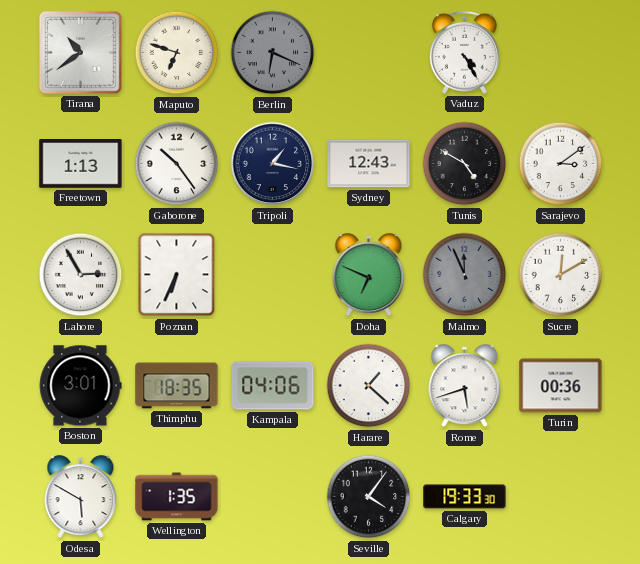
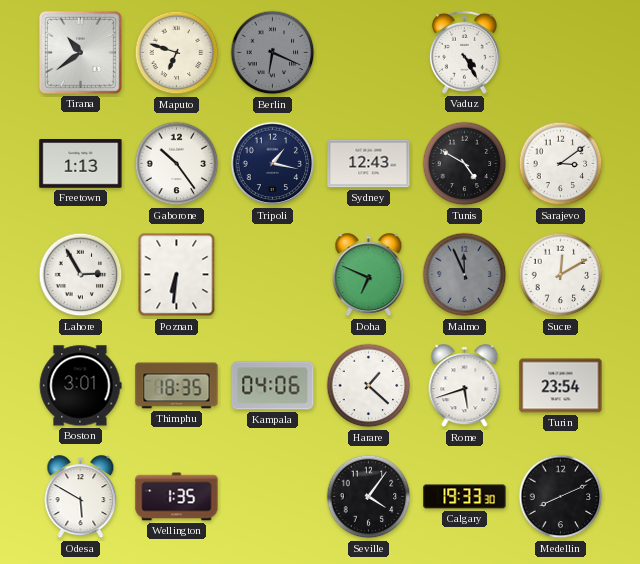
Poznan: 6:34 -> 6:31
Turin: 00:36 -> 23:54
Medellin: none -> 8:11
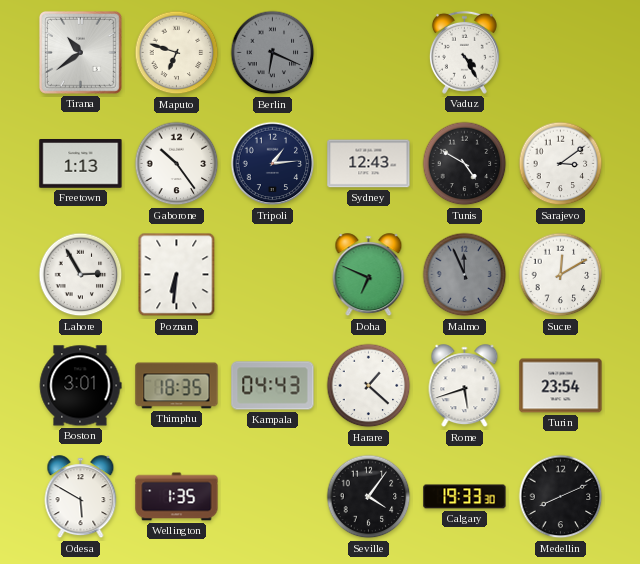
Tripoli: 1:17 -> 1:14
Kampala: 04:06 -> 04:43
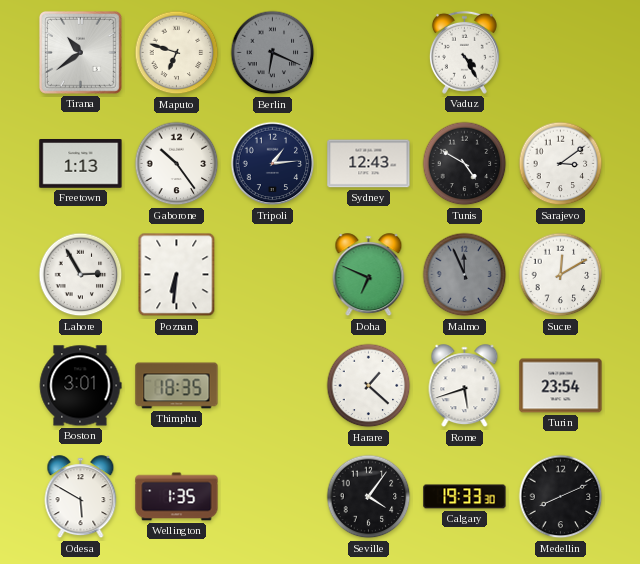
Kampala: 04:43 -> none
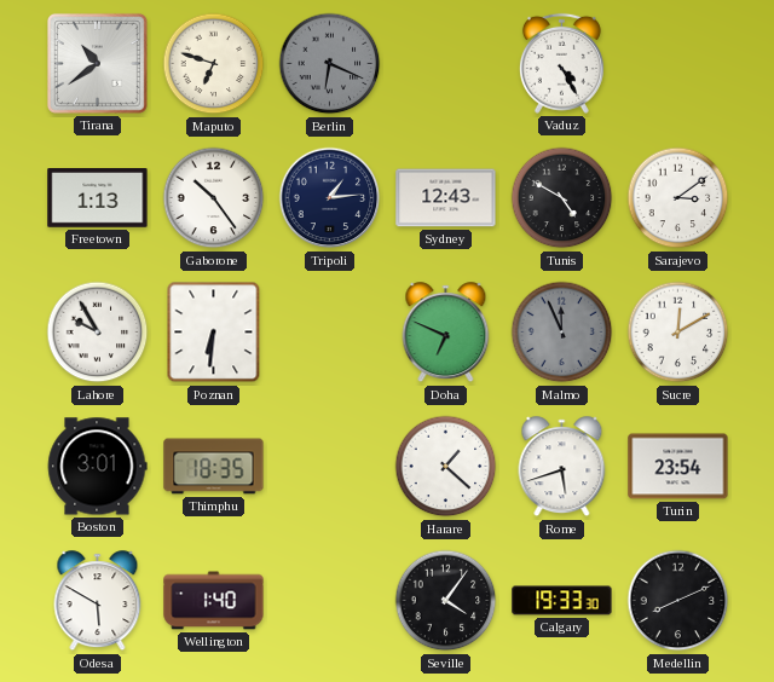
Lahore: 2:55 -> 9:55
Wellington: 1:35 -> 1:40
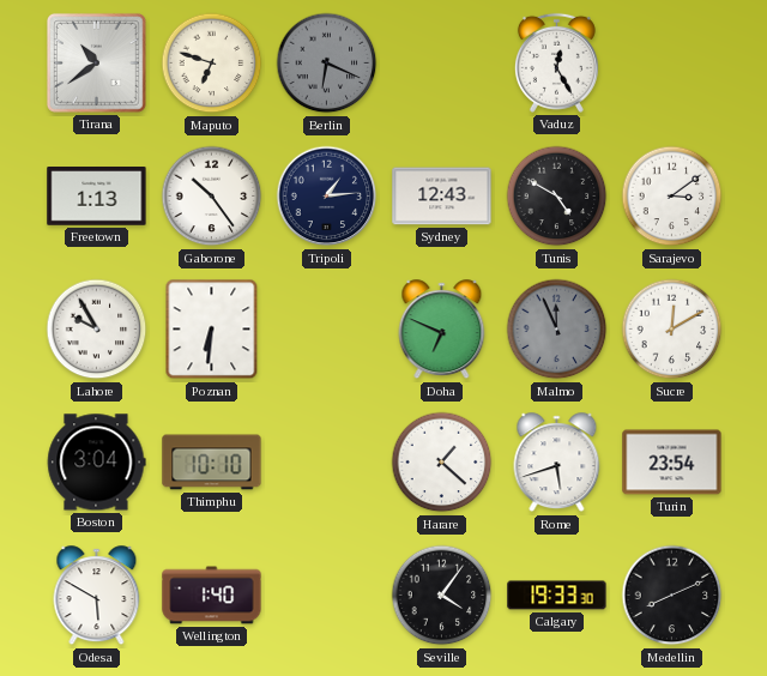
Vaduz: 4:25 -> 12:25
Boston: 3:01 -> 3:04
Thimphu: 18:35 -> 10:10
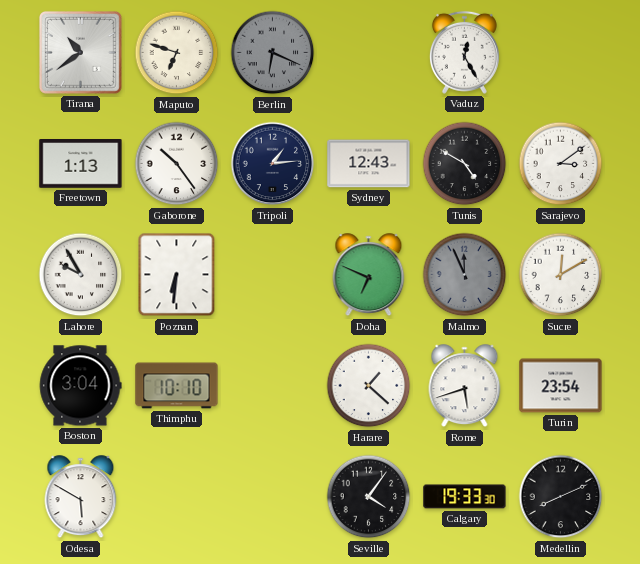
Wellington: 1:40 -> none
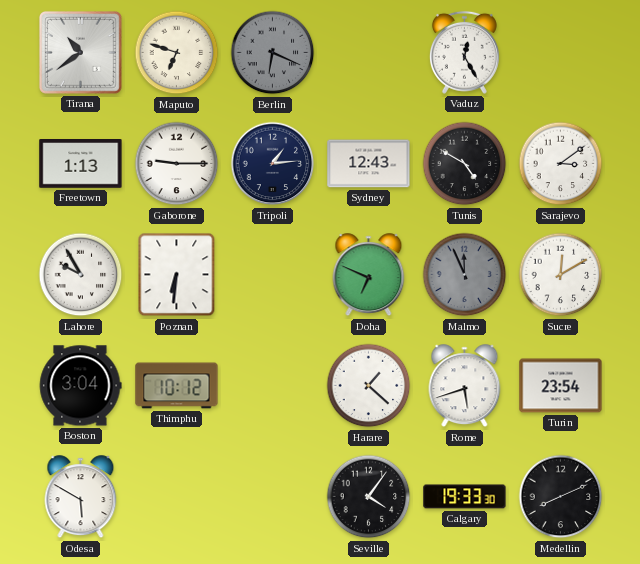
Gaborone: 10:24 -> 9:15
Thimphu: 10:10 -> 10:12
